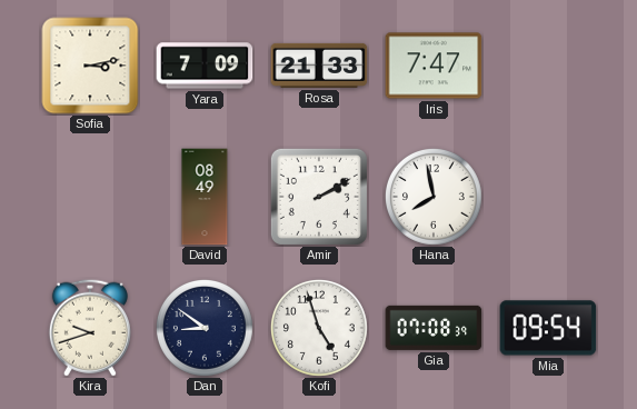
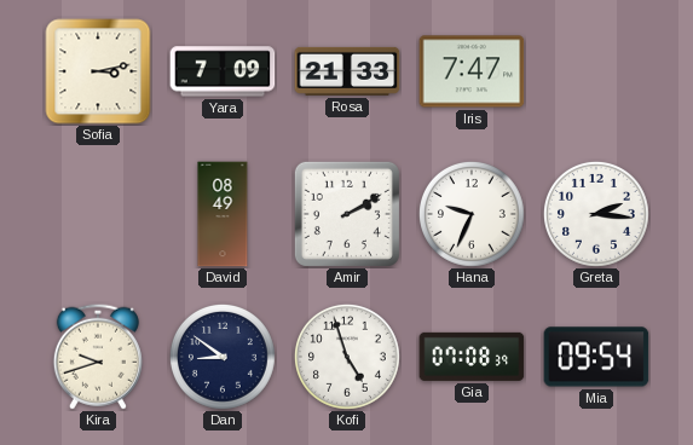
Hana: 7:58 -> 9:34
Greta: none -> 2:16
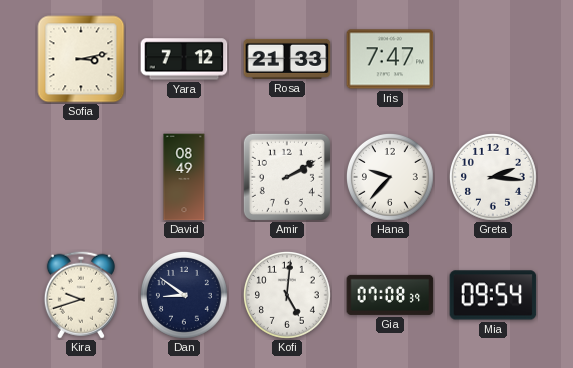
Yara: 7:09 -> 7:12
Hana: 9:34 -> 9:37
Kofi: 4:57 -> 5:01
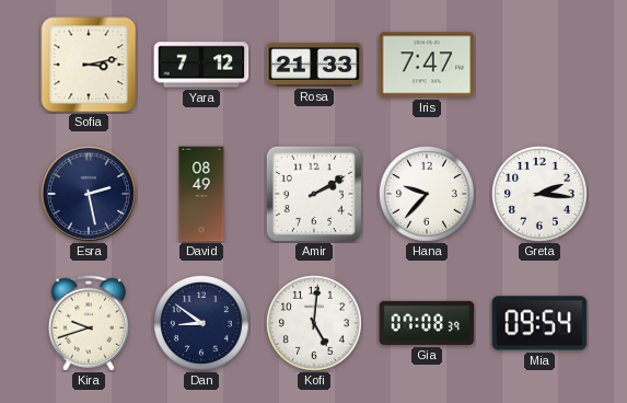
Esra: none -> 2:28
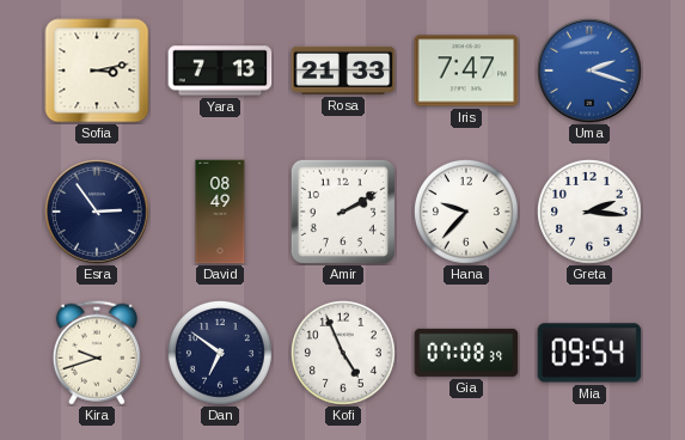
Yara: 7:12 -> 7:13
Uma: none -> 2:18
Esra: 2:28 -> 2:54
Dan: 8:51 -> 6:51
Kofi: 5:01 -> 4:56
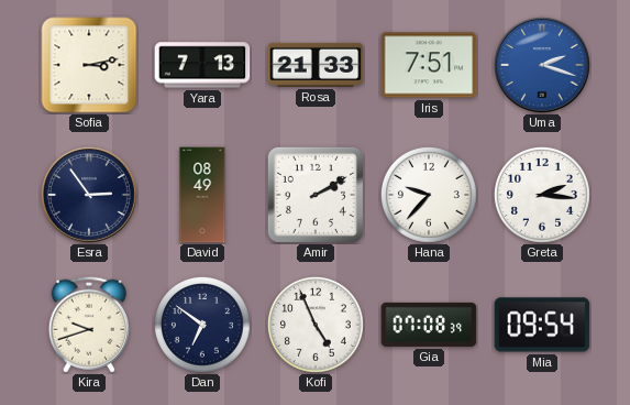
Iris: 7:47 -> 7:51
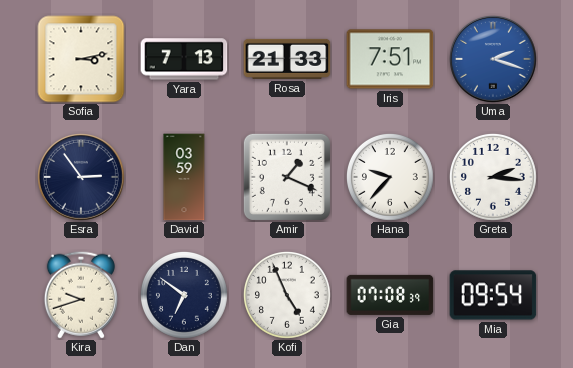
David: 08:49 -> 03:59
Amir: 2:10 -> 1:19
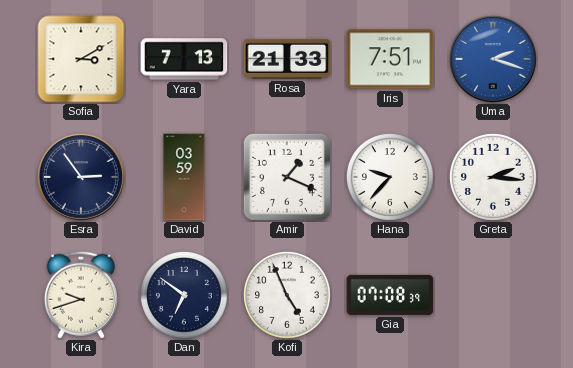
Sofia: 3:13 -> 3:10
Mia: 09:54 -> none
